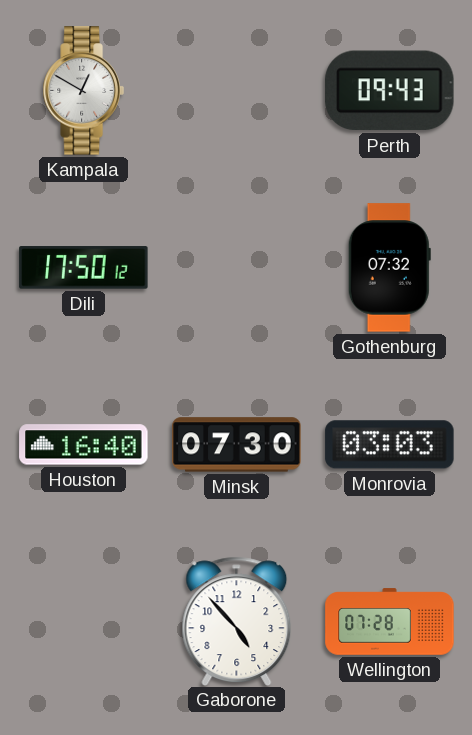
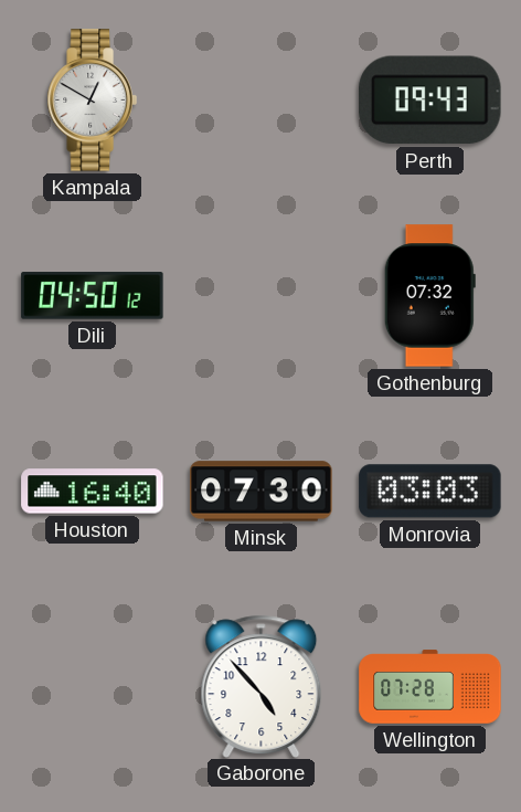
Dili: 17:50 -> 04:50
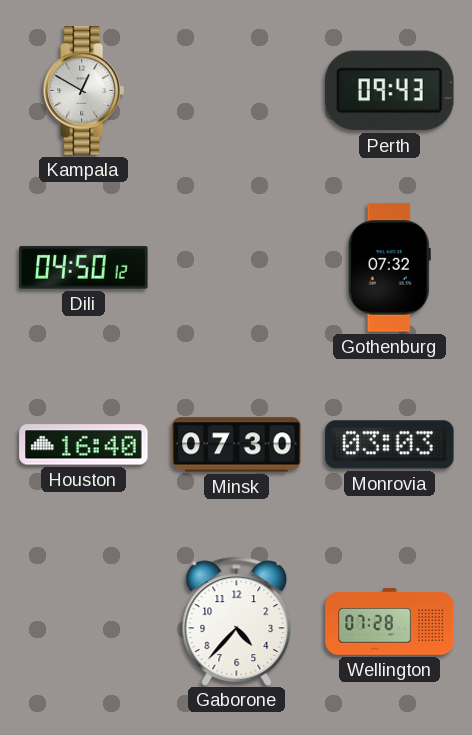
Gaborone: 4:53 -> 4:37
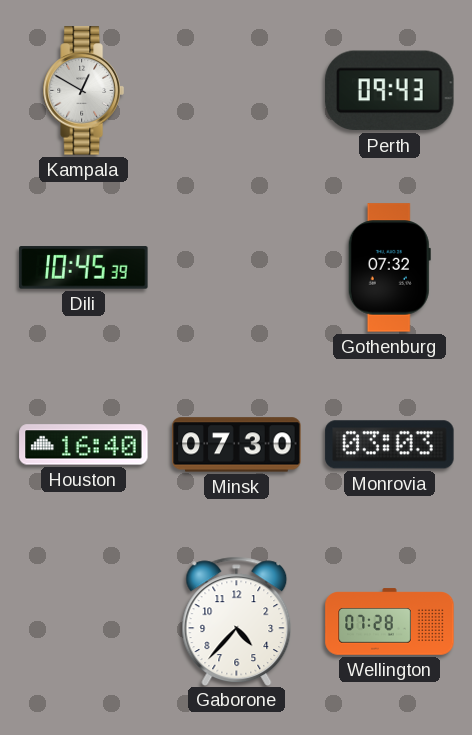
Dili: 04:50 -> 10:45
